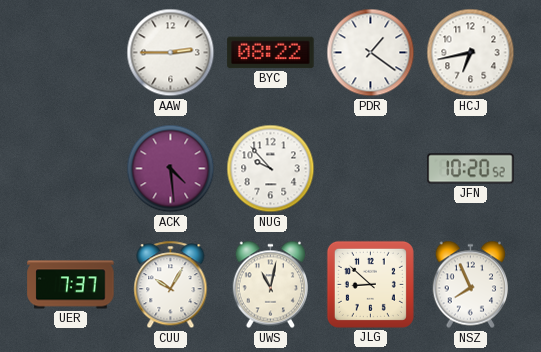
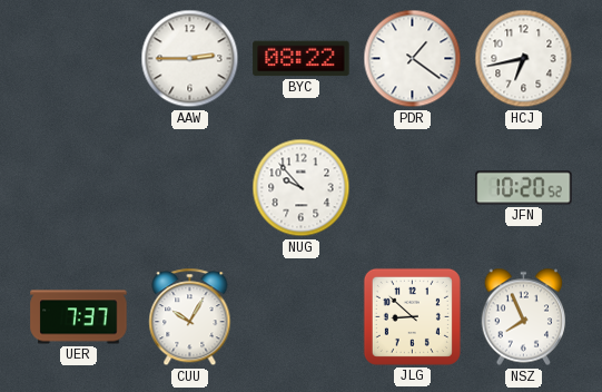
ACK: 4:29 -> none
UWS: 11:02 -> none
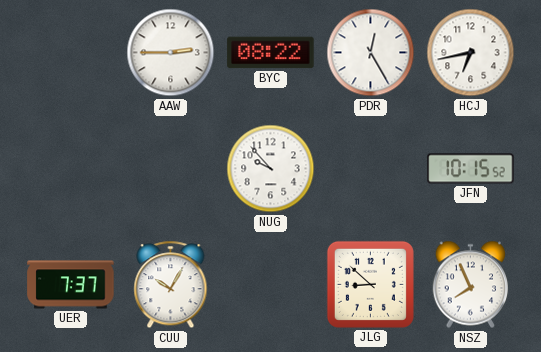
PDR: 1:21 -> 12:25
JFN: 10:20 -> 10:15
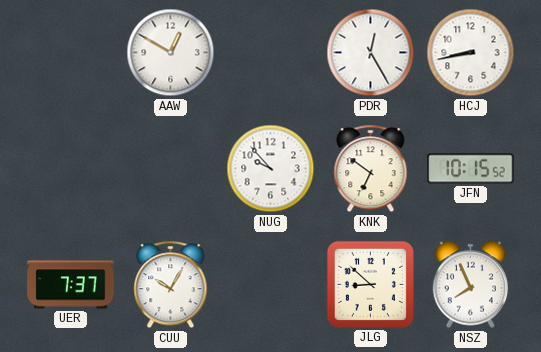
AAW: 2:45 -> 12:50
BYC: 08:22 -> none
HCJ: 6:43 -> 8:43
KNK: none -> 6:51
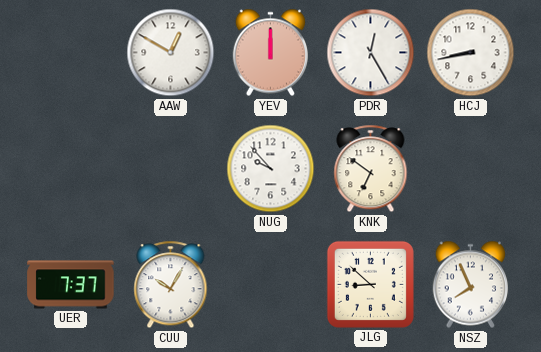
YEV: none -> 12:00
JFN: 10:15 -> none
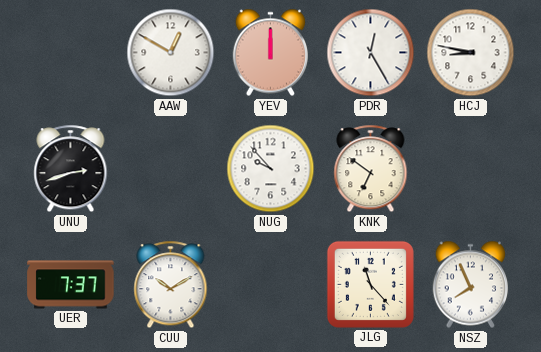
HCJ: 8:43 -> 8:47
UNU: none -> 2:42
CUU: 10:05 -> 10:10
JLG: 8:52 -> 11:23
